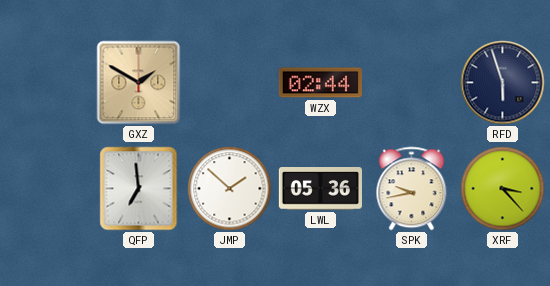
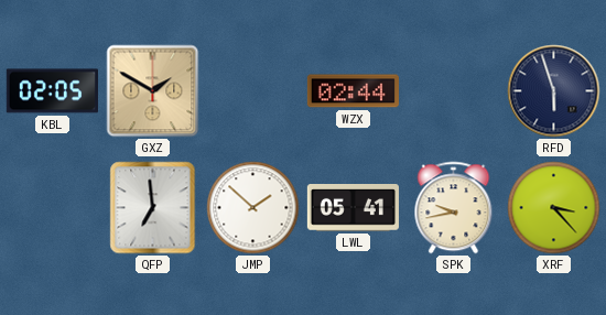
KBL: none -> 02:05
LWL: 05:36 -> 05:41
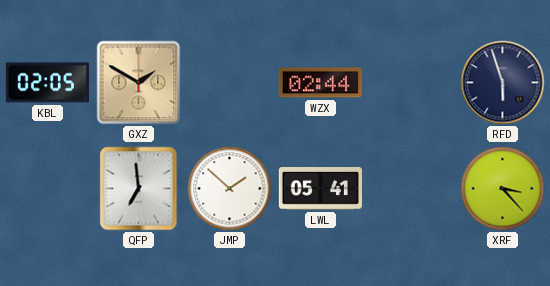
SPK: 9:43 -> none
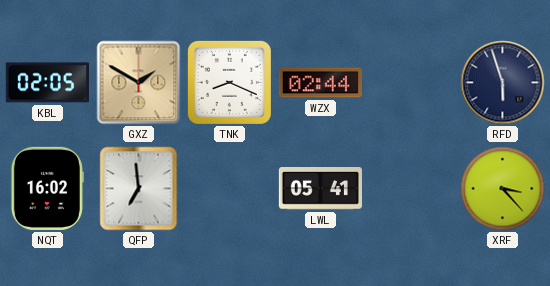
TNK: none -> 8:19
NQT: none -> 16:02
JMP: 1:52 -> none
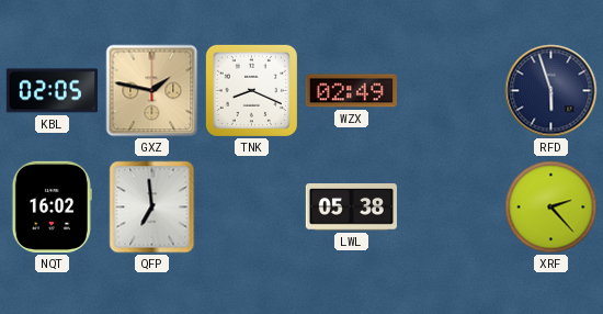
GXZ: 1:50 -> 1:47
WZX: 02:44 -> 02:49
LWL: 05:41 -> 05:38
XRF: 3:23 -> 2:23
